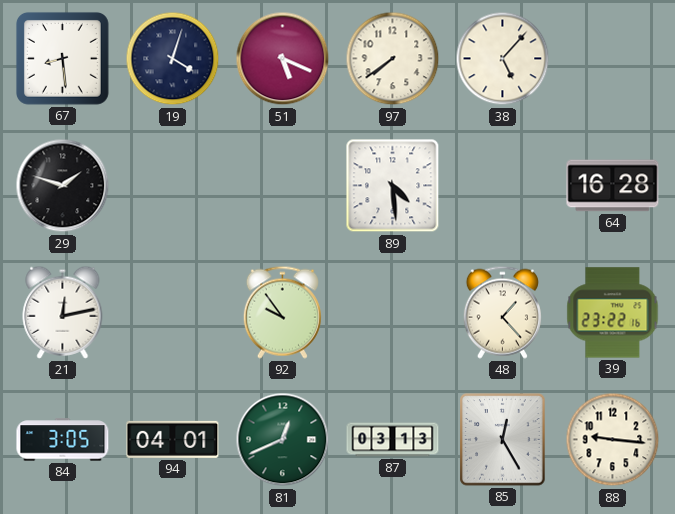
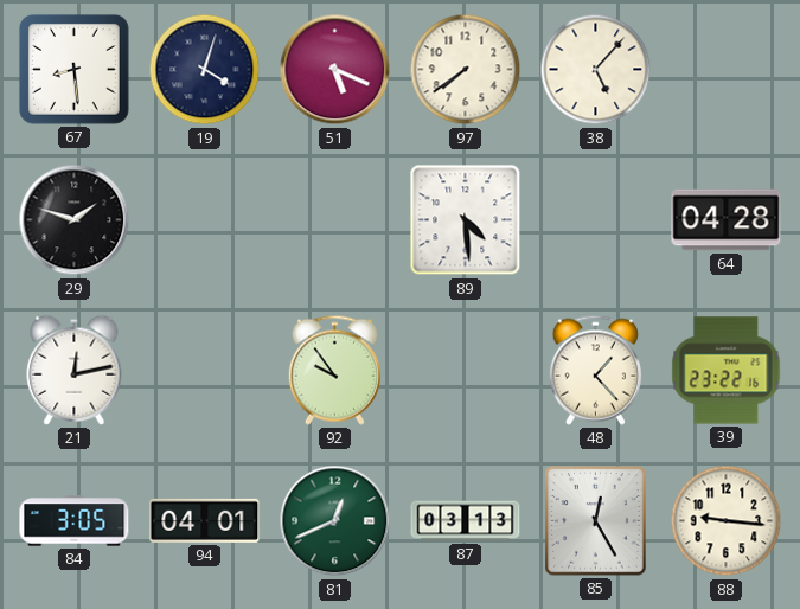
64: 16:28 -> 04:28
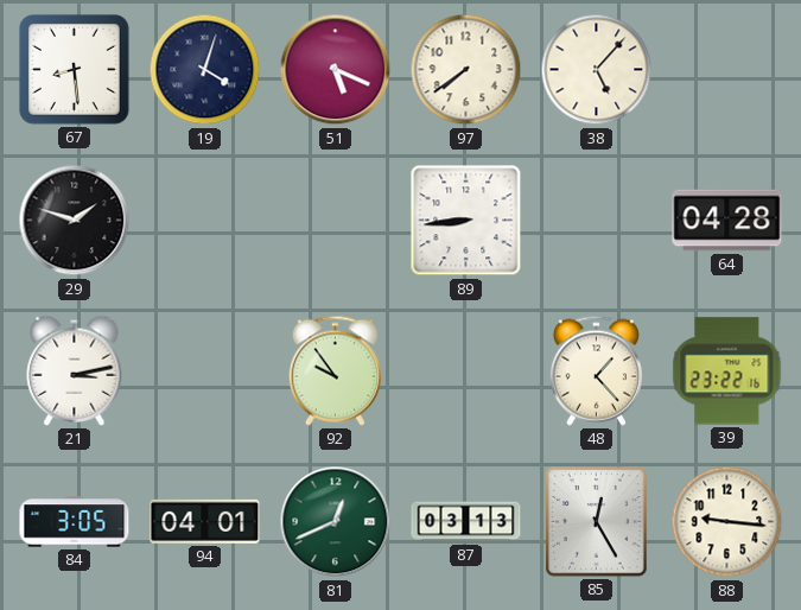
89: 4:29 -> 8:44
21: 12:13 -> 3:13
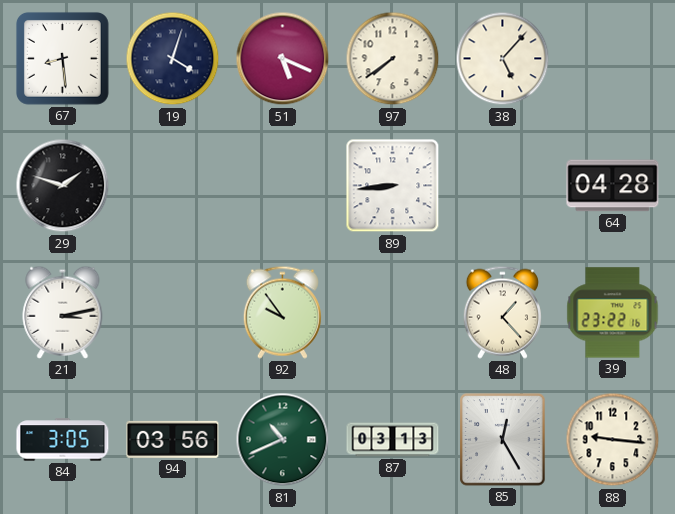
94: 04:01 -> 03:56
81: 12:41 -> 10:41
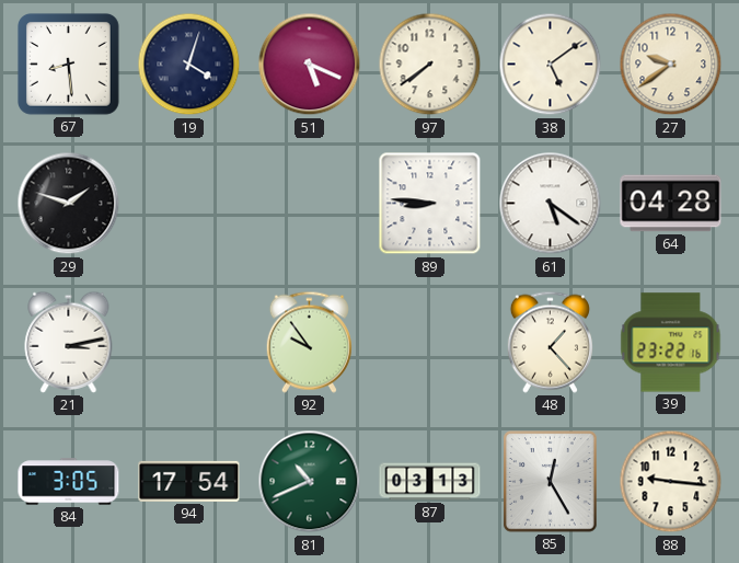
38: 5:07 -> 5:09
27: none -> 9:39
89: 8:44 -> 8:46
61: none -> 5:21
94: 03:56 -> 17:54
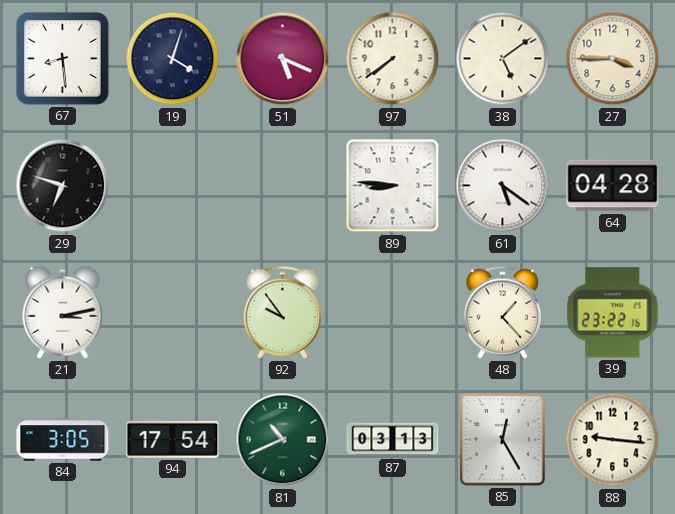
27: 9:39 -> 3:45
29: 1:48 -> 6:48
